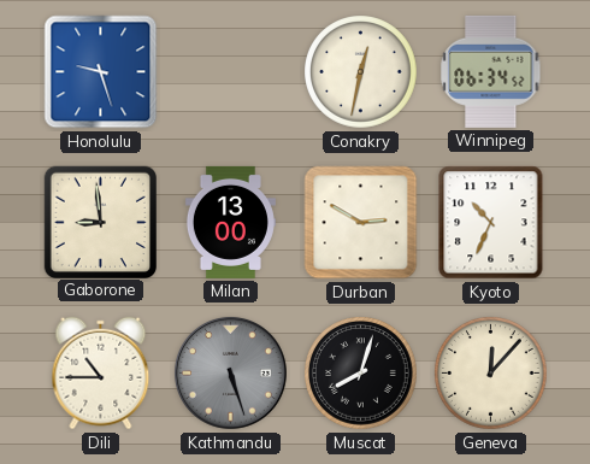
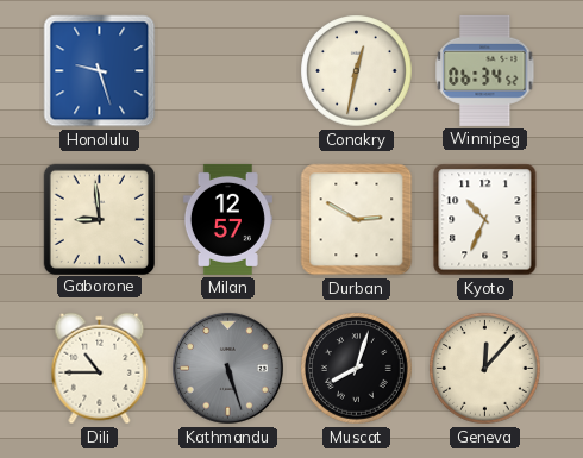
Milan: 13:00 -> 12:57
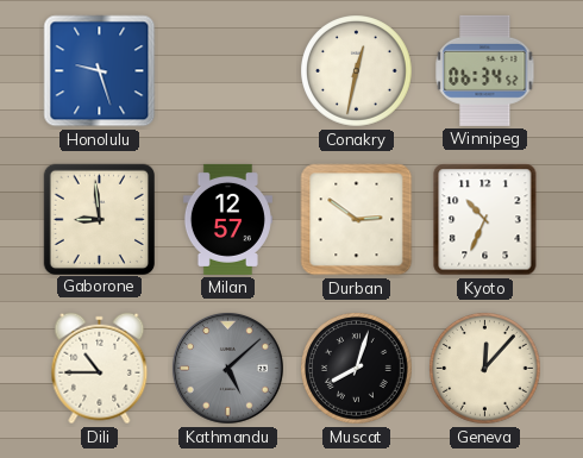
Durban: 2:50 -> 2:51
Kathmandu: 5:27 -> 5:08
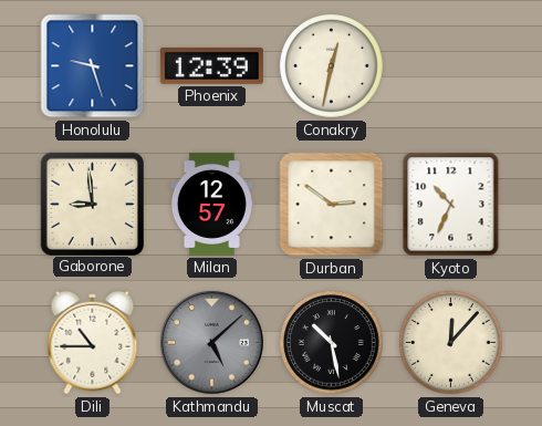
Phoenix: none -> 12:39
Winnipeg: 06:34 -> none
Muscat: 8:03 -> 10:28
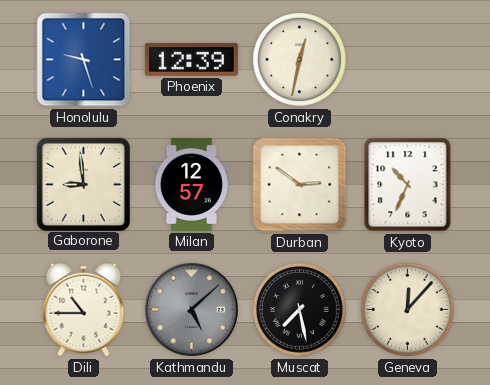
Muscat: 10:28 -> 7:28
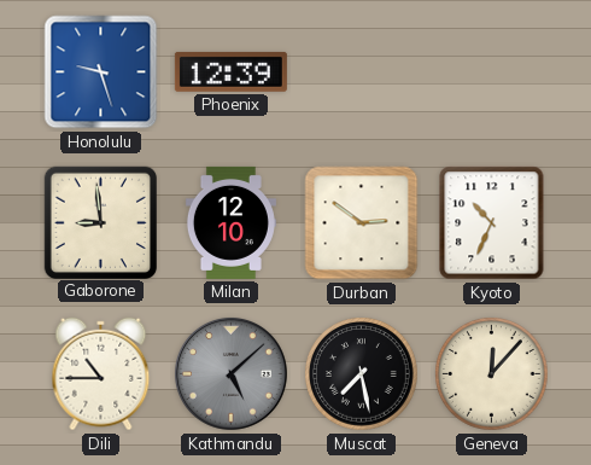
Conakry: 12:32 -> none
Milan: 12:57 -> 12:10
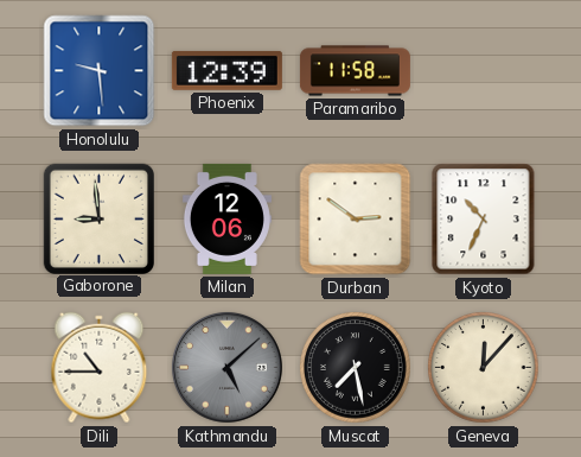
Honolulu: 9:27 -> 9:29
Paramaribo: none -> 11:58
Milan: 12:10 -> 12:06
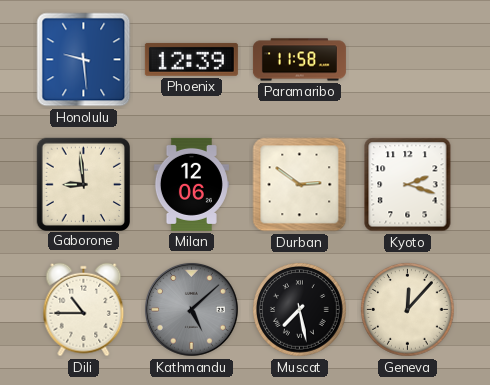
Kyoto: 10:34 -> 2:18
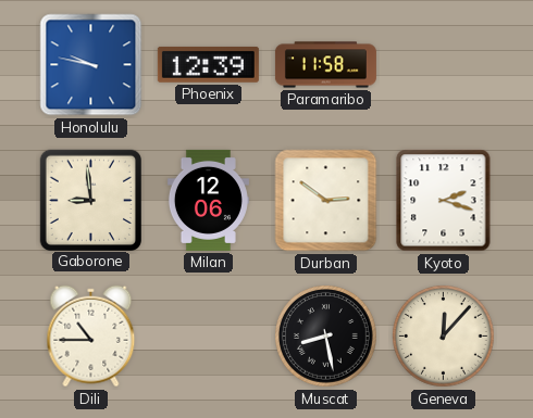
Honolulu: 9:29 -> 9:47
Kathmandu: 5:08 -> none
Muscat: 7:28 -> 8:28
